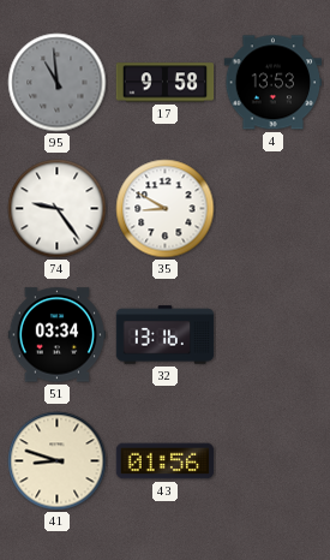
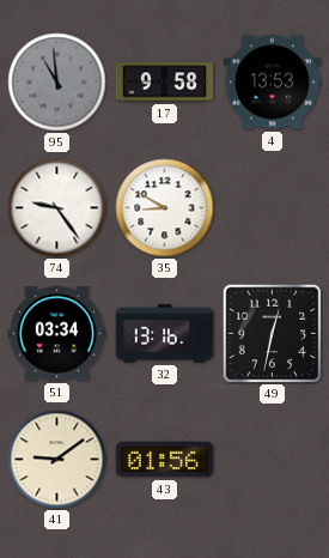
49: none -> 12:32
41: 8:48 -> 9:09
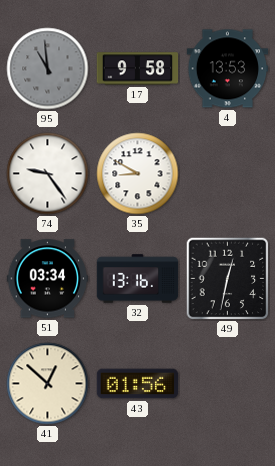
41: 9:09 -> 12:52
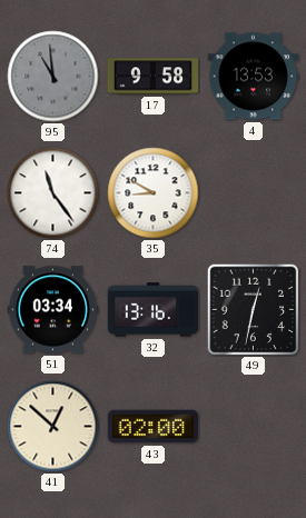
74: 9:24 -> 11:24
43: 01:56 -> 02:00
